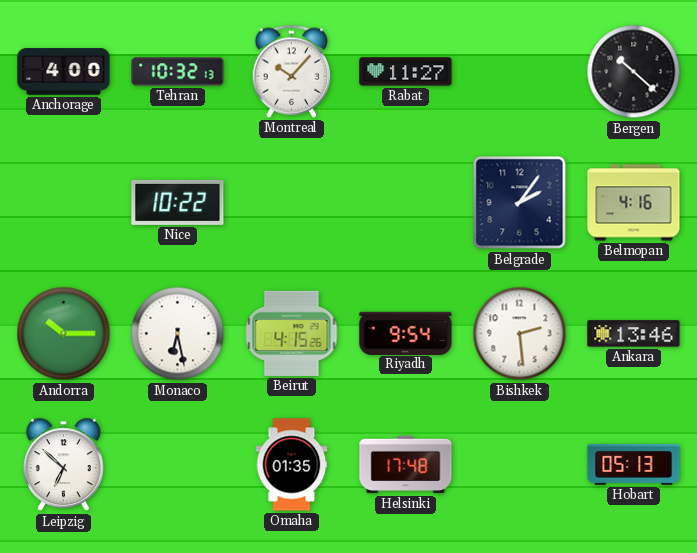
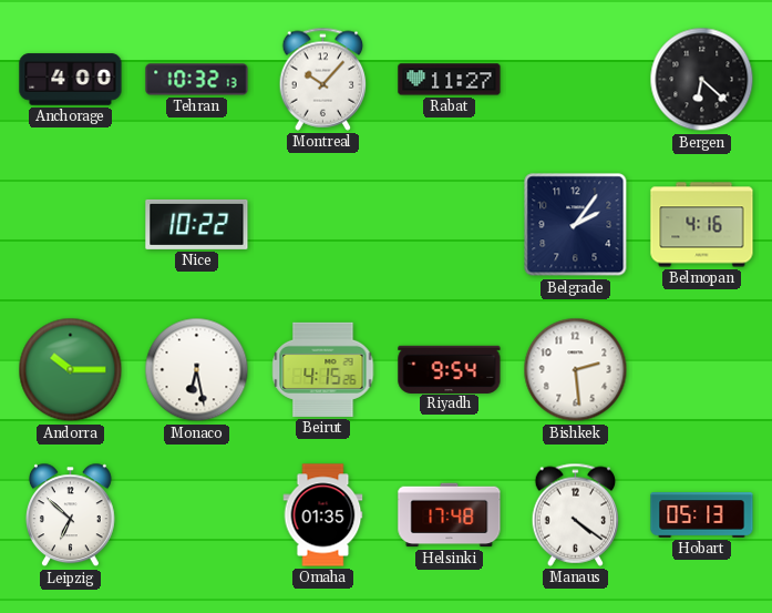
Bergen: 10:22 -> 6:22
Ankara: 13:46 -> none
Manaus: none -> 4:21
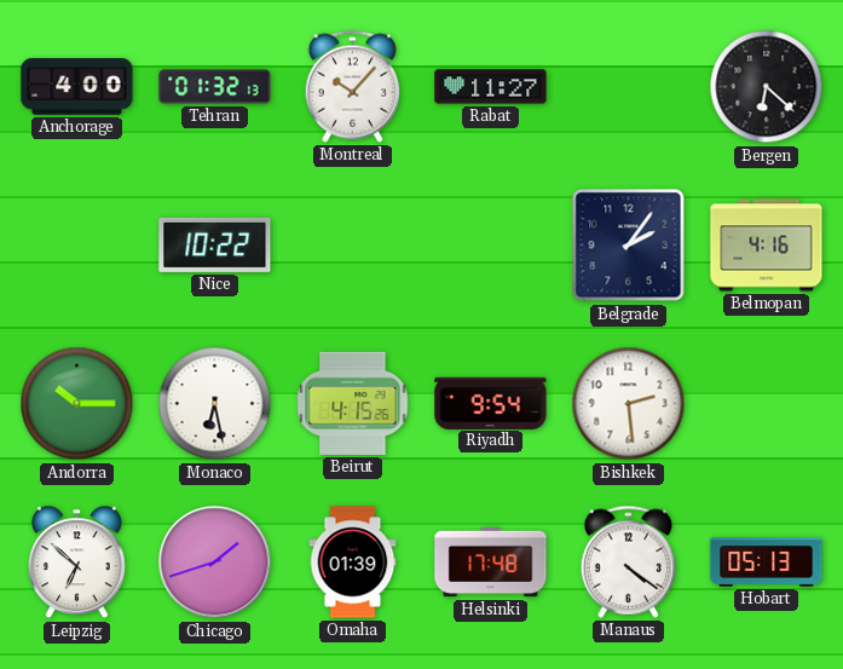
Tehran: 10:32 -> 01:32
Chicago: none -> 1:42
Omaha: 01:35 -> 01:39
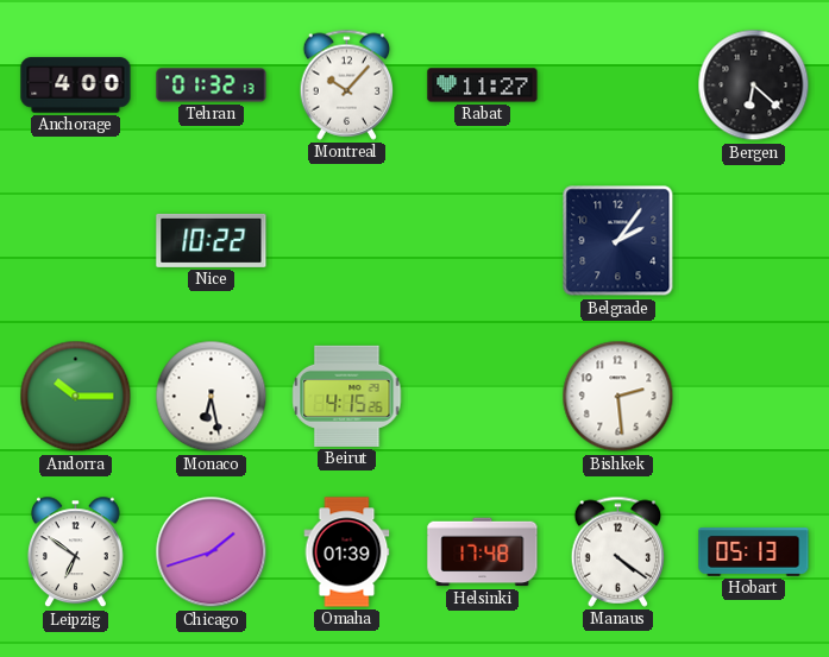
Belmopan: 4:16 -> none
Riyadh: 9:54 -> none
Leipzig: 6:52 -> 6:51
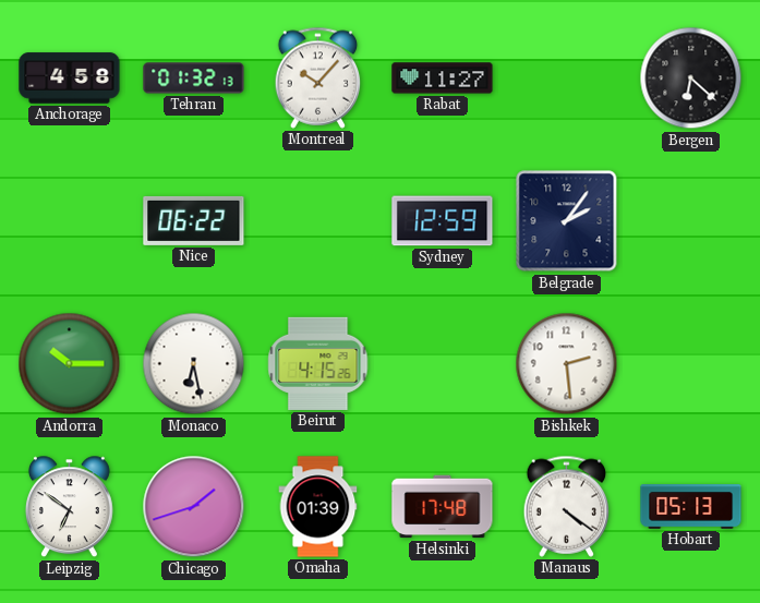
Anchorage: 4:00 -> 4:58
Nice: 10:22 -> 06:22
Sydney: none -> 12:59
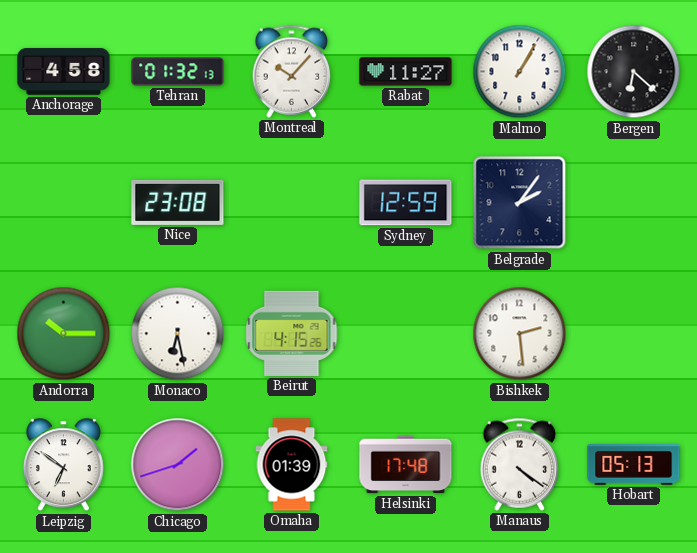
Malmo: none -> 1:05
Nice: 06:22 -> 23:08
